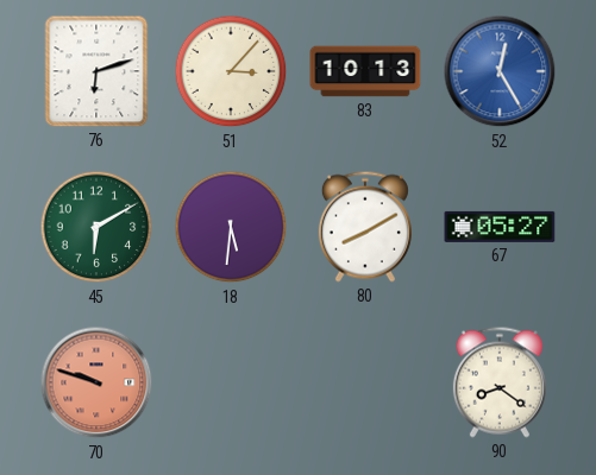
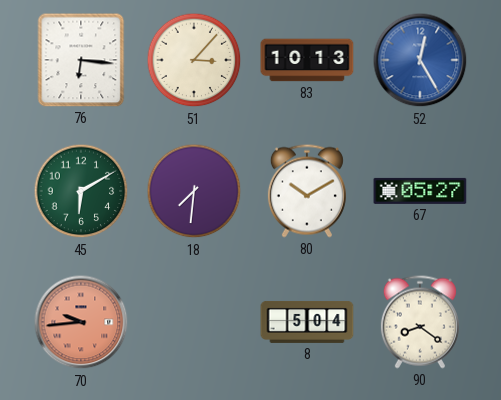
76: 6:12 -> 6:16
18: 5:31 -> 7:31
80: 8:10 -> 10:10
70: 9:48 -> 9:44
8: none -> 5:04
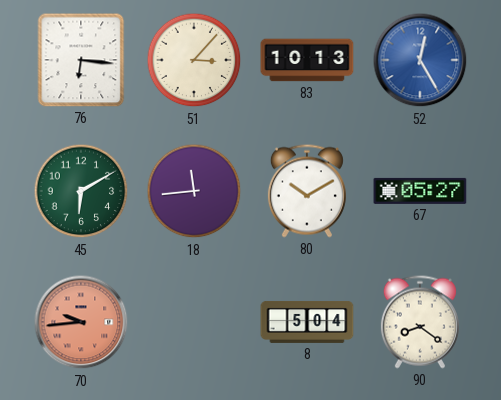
18: 7:31 -> 11:44
